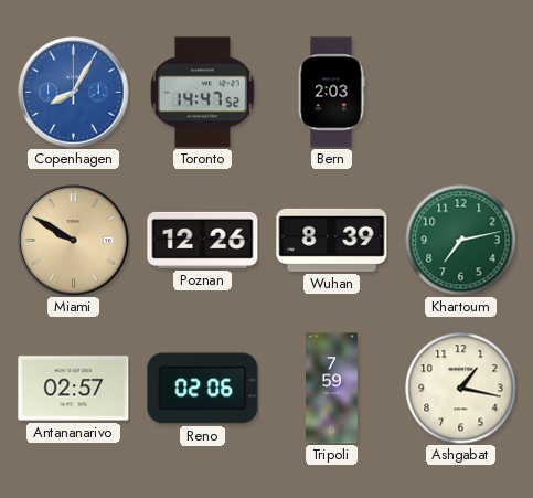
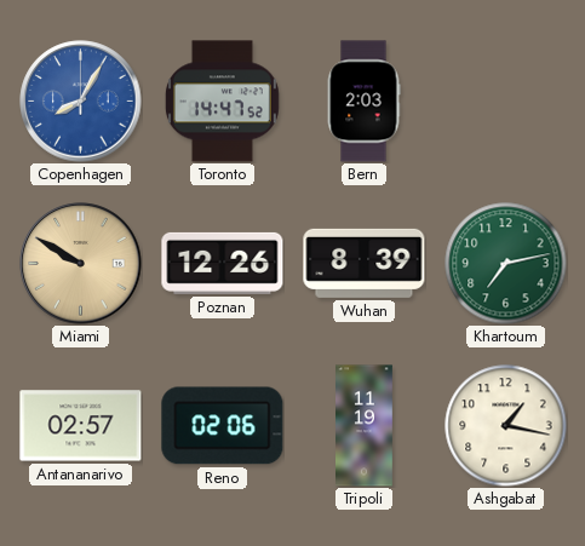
Tripoli: 7:59 -> 11:19
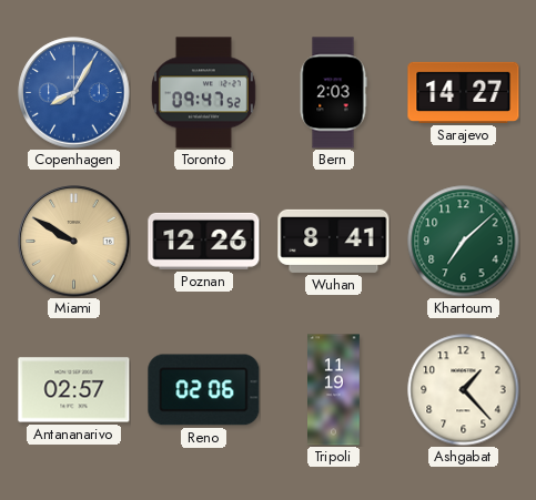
Toronto: 14:47 -> 09:47
Sarajevo: none -> 14:27
Wuhan: 8:39 -> 8:41
Khartoum: 7:13 -> 7:08
Ashgabat: 1:17 -> 1:23
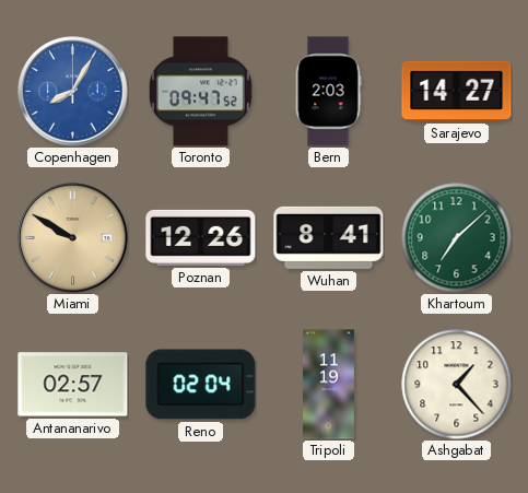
Reno: 02:06 -> 02:04
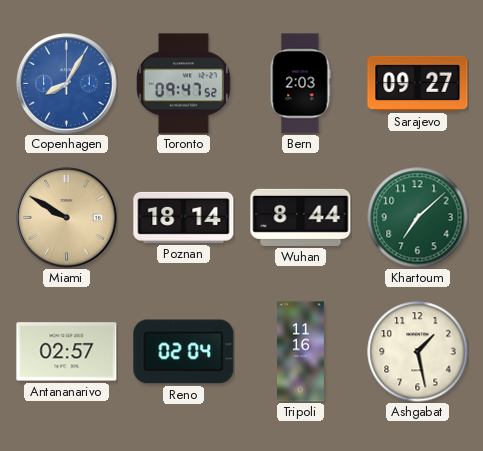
Sarajevo: 14:27 -> 09:27
Poznan: 12:26 -> 18:14
Wuhan: 8:41 -> 8:44
Tripoli: 11:19 -> 11:16
Ashgabat: 1:23 -> 1:28
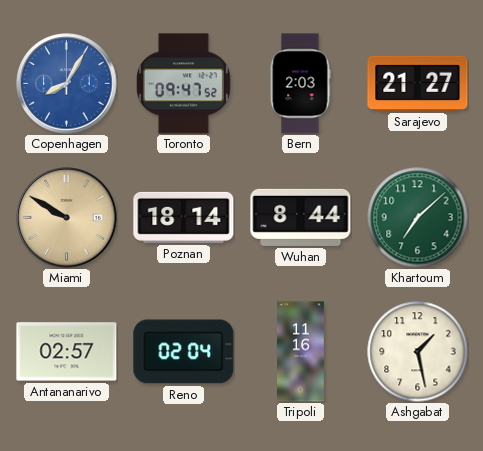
Sarajevo: 09:27 -> 21:27
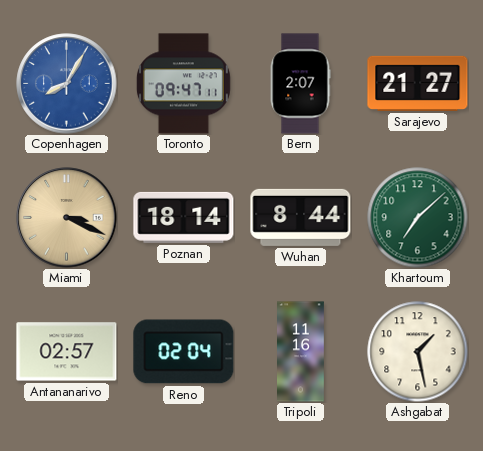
Toronto: 09:47:52 -> 09:47:11
Bern: 2:03 -> 2:07
Miami: 9:50 -> 3:19
